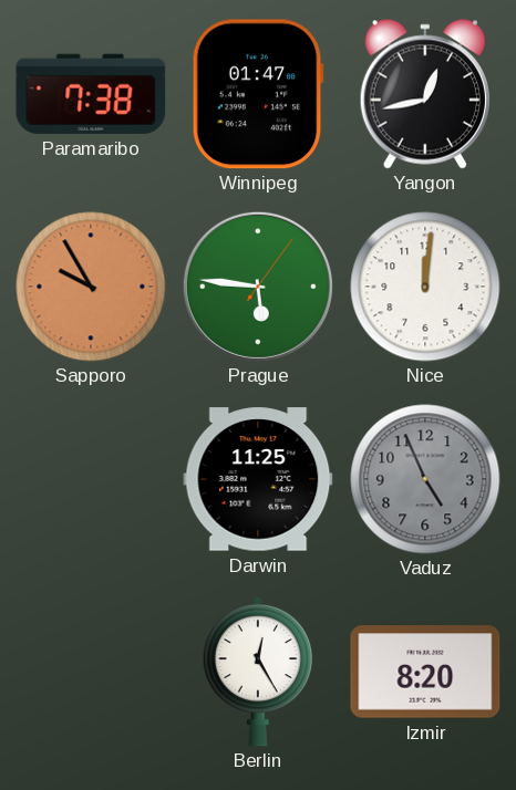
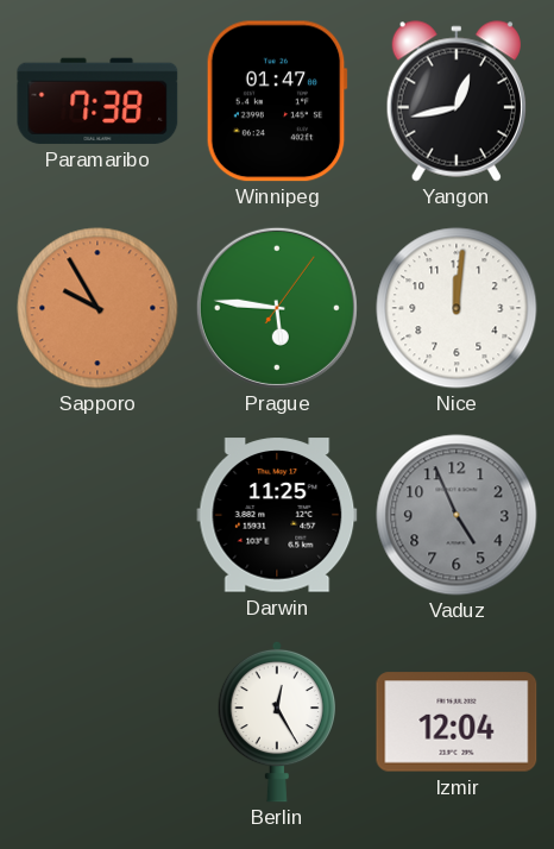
Izmir: 8:20 -> 12:04
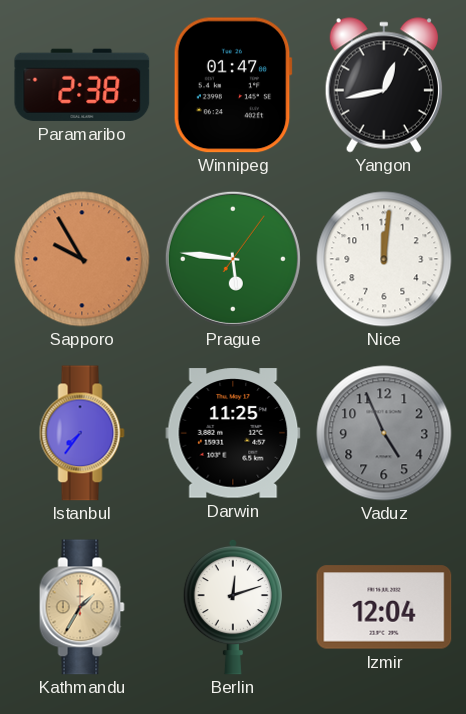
Paramaribo: 7:38 -> 2:38
Istanbul: none -> 7:36
Kathmandu: none -> 1:35
Berlin: 12:25 -> 12:12
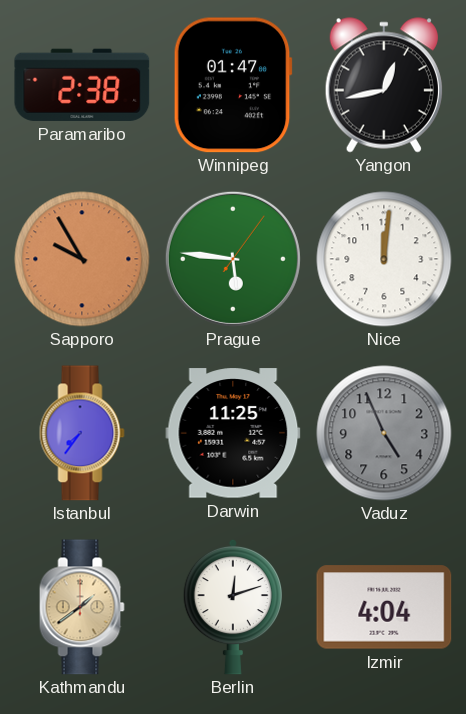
Kathmandu: 1:35 -> 1:39
Izmir: 12:04 -> 4:04
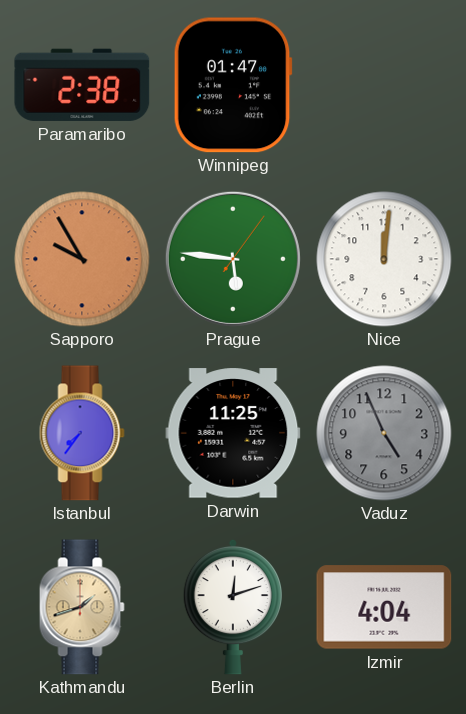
Yangon: 12:43 -> none
Kathmandu: 1:39 -> 1:42
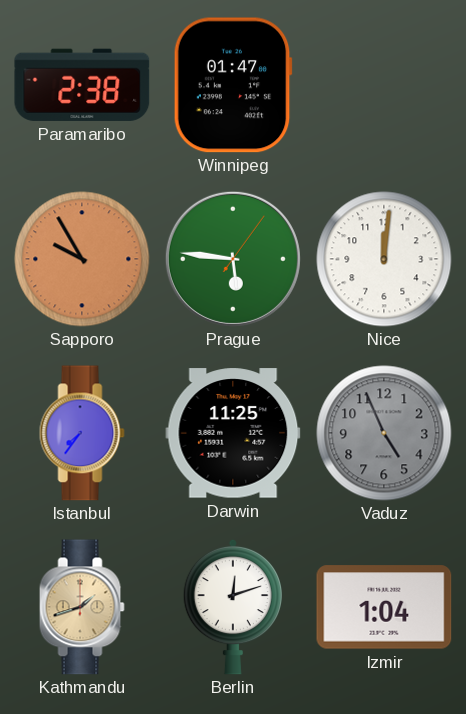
Izmir: 4:04 -> 1:04
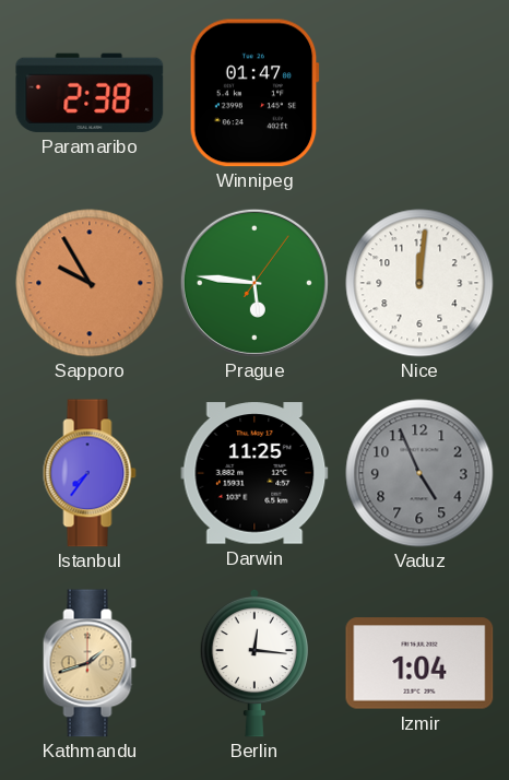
Berlin: 12:12 -> 12:16
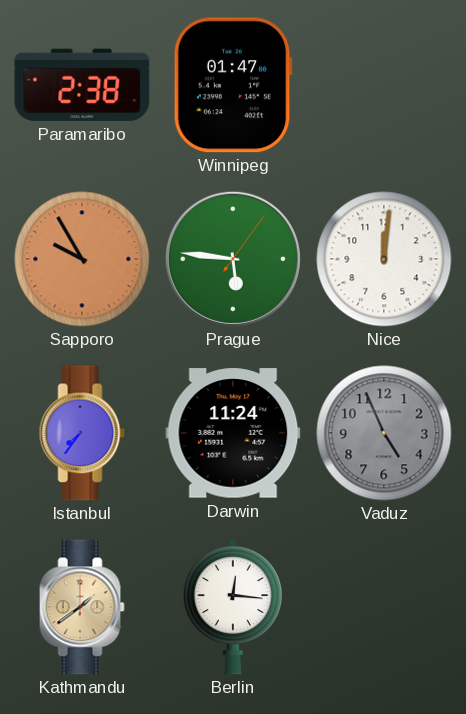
Darwin: 11:25 -> 11:24
Kathmandu: 1:42 -> 1:39
Izmir: 1:04 -> none
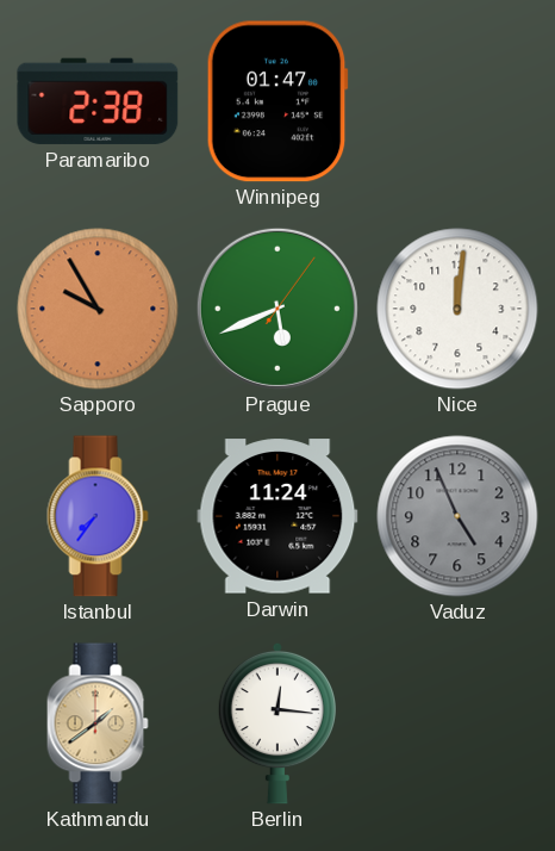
Prague: 5:46 -> 5:41
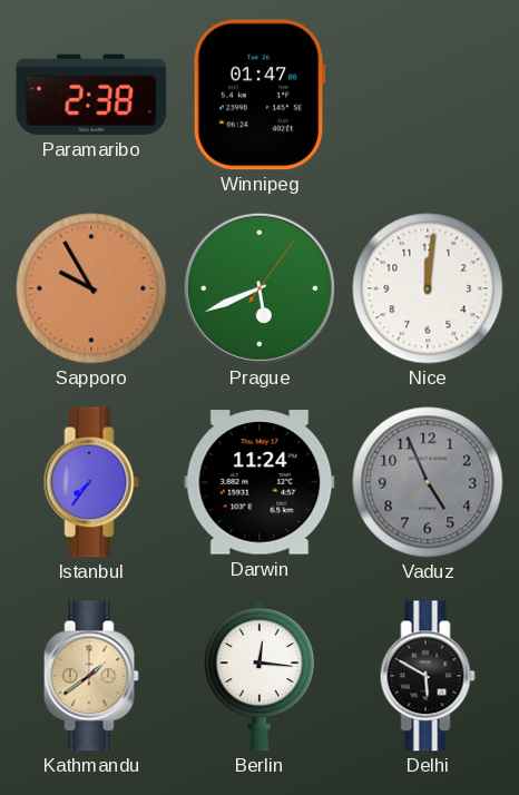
Delhi: none -> 5:50
